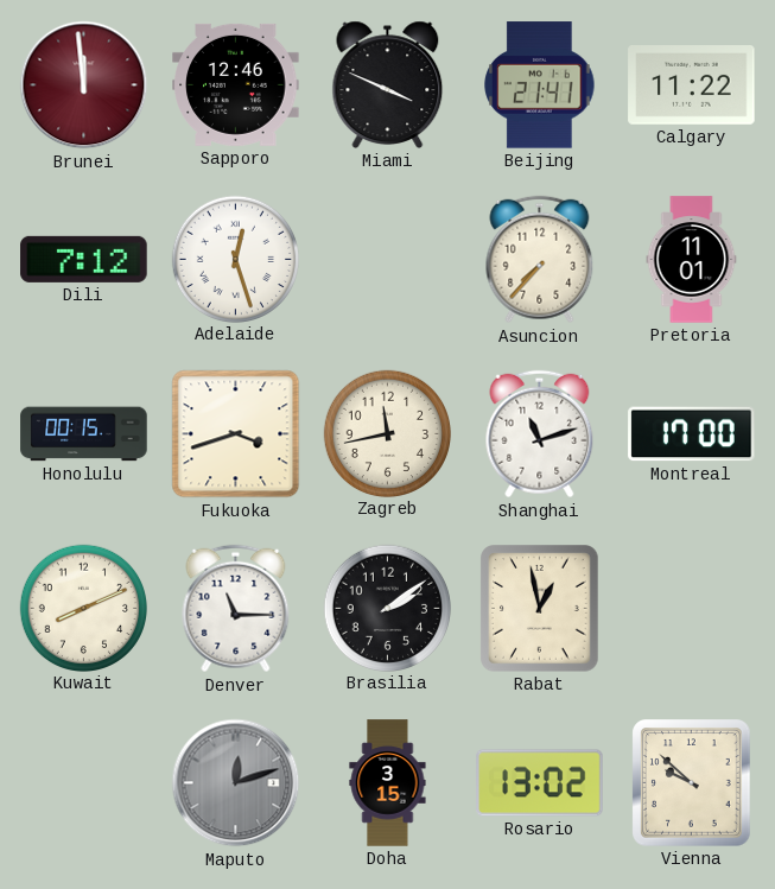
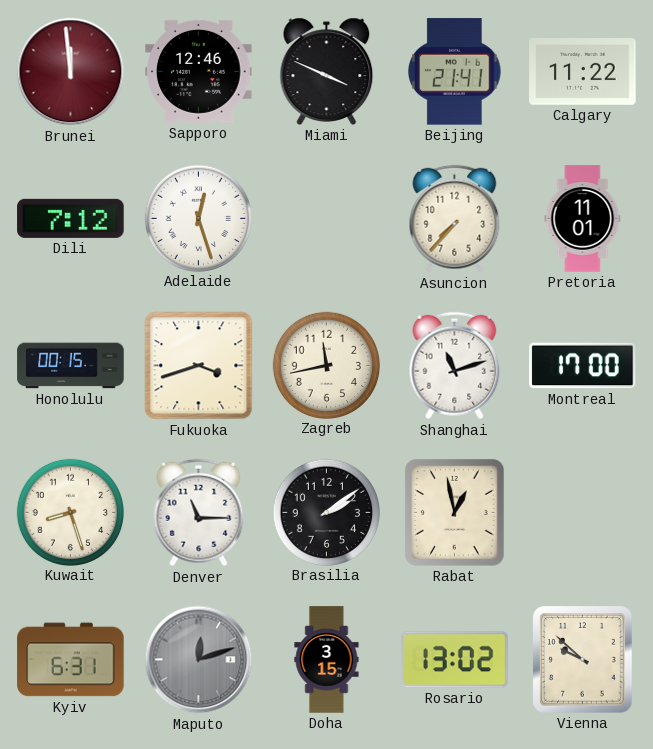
Kuwait: 8:11 -> 8:27
Kyiv: none -> 6:31
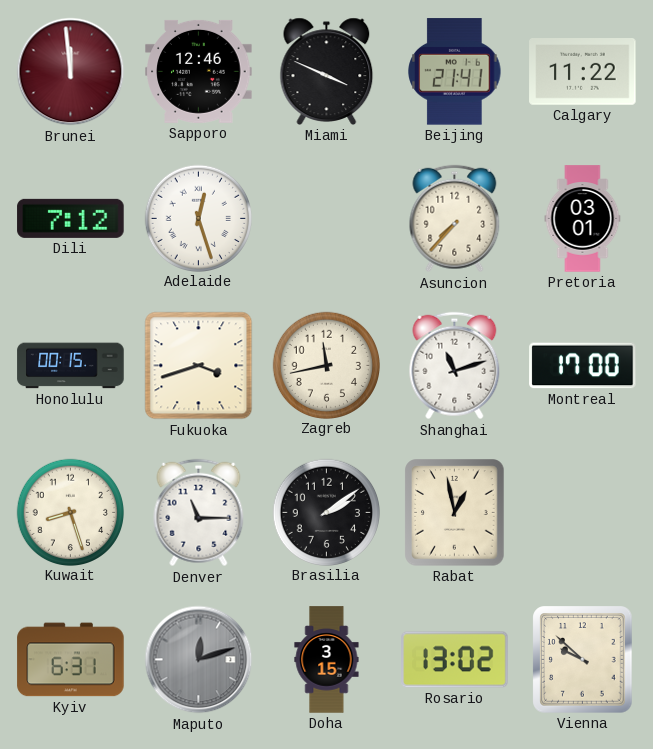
Pretoria: 11:01 -> 03:01
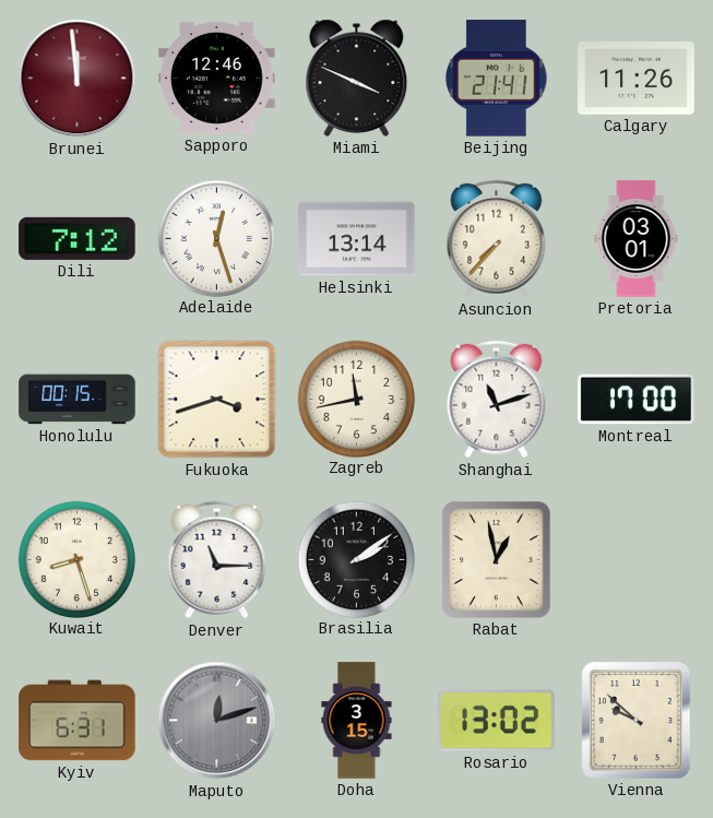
Calgary: 11:22 -> 11:26
Helsinki: none -> 13:14
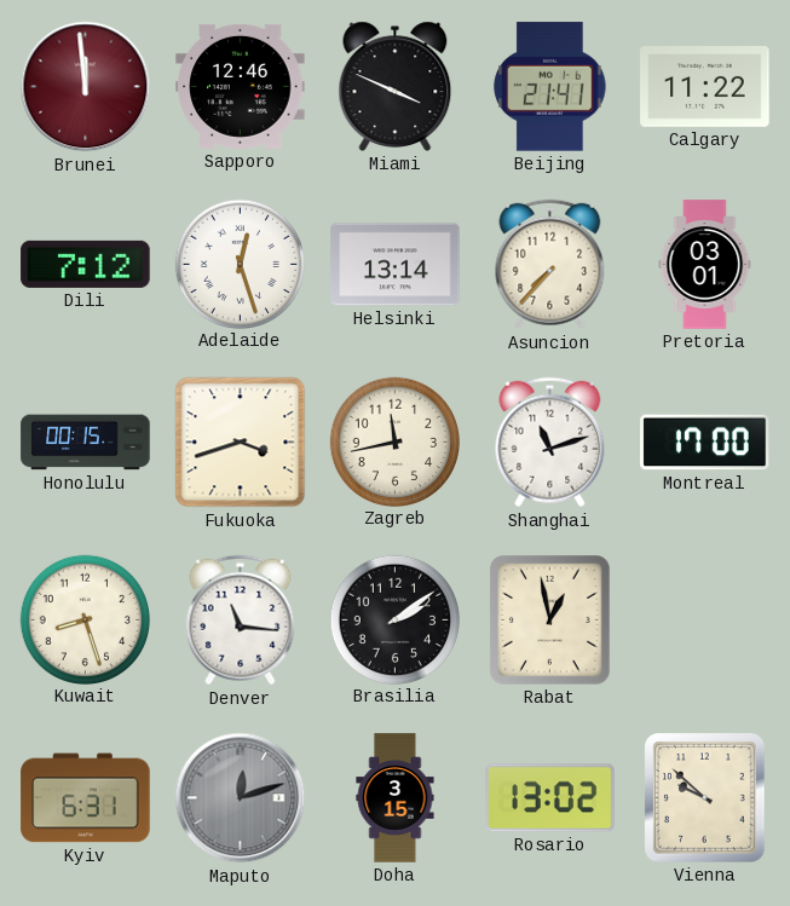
Calgary: 11:26 -> 11:22
Denver: 11:15 -> 11:16
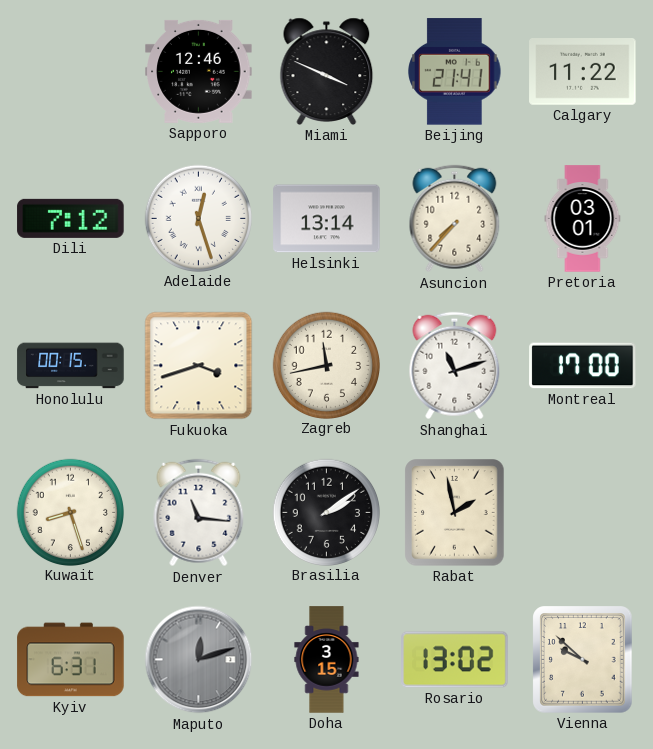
Brunei: 11:59 -> none
Rabat: 12:58 -> 1:58
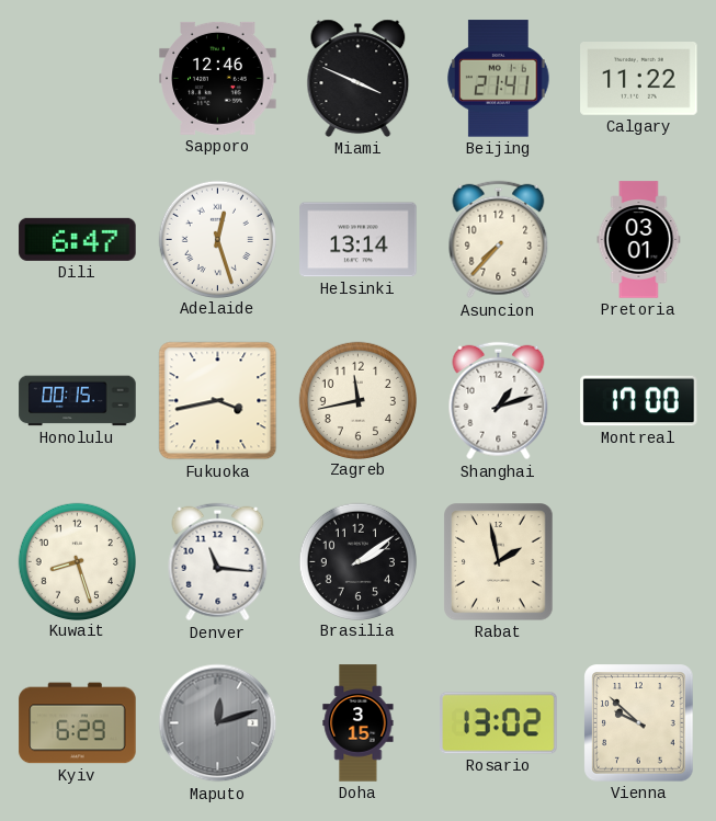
Dili: 7:12 -> 6:47
Fukuoka: 3:42 -> 3:43
Shanghai: 11:12 -> 1:12
Kyiv: 6:31 -> 6:29
